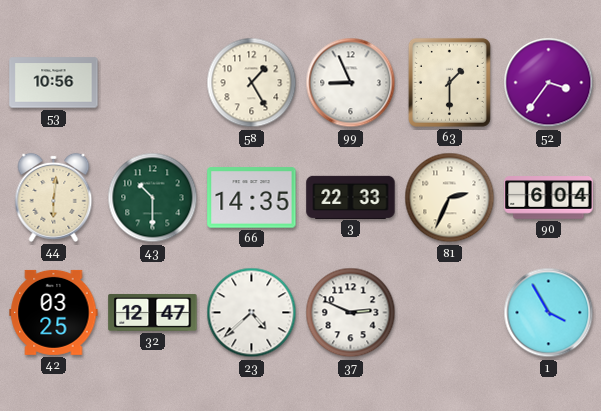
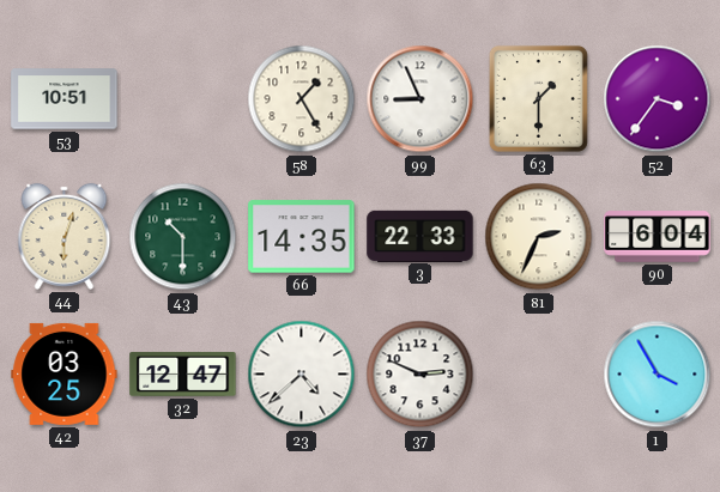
53: 10:56 -> 10:51
44: 6:01 -> 6:03
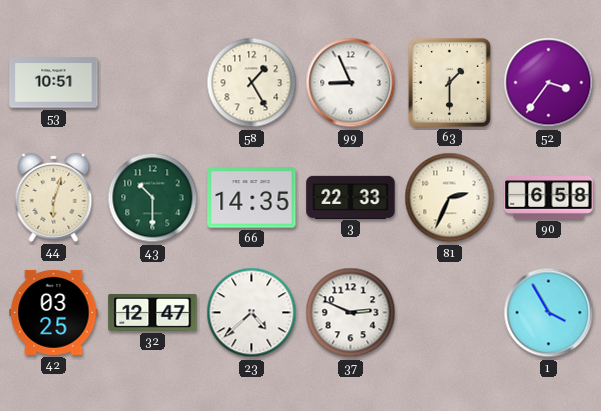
90: 6:04 -> 6:58
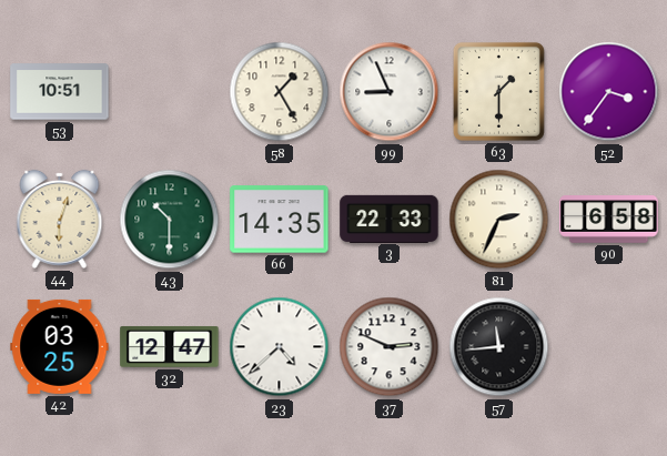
57: none -> 11:44
1: 3:55 -> none
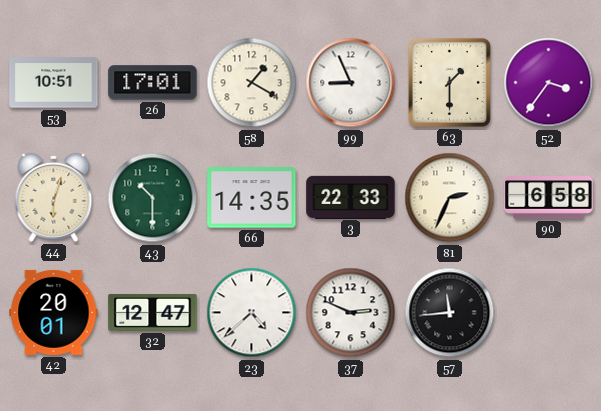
26: none -> 17:01
58: 1:25 -> 1:20
42: 03:25 -> 20:01
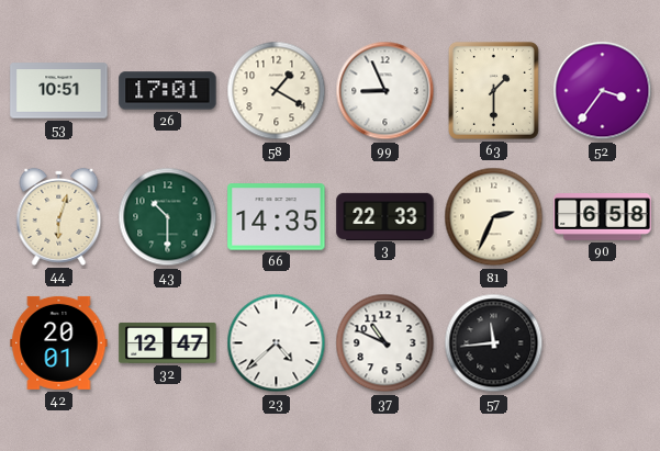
37: 2:49 -> 10:49
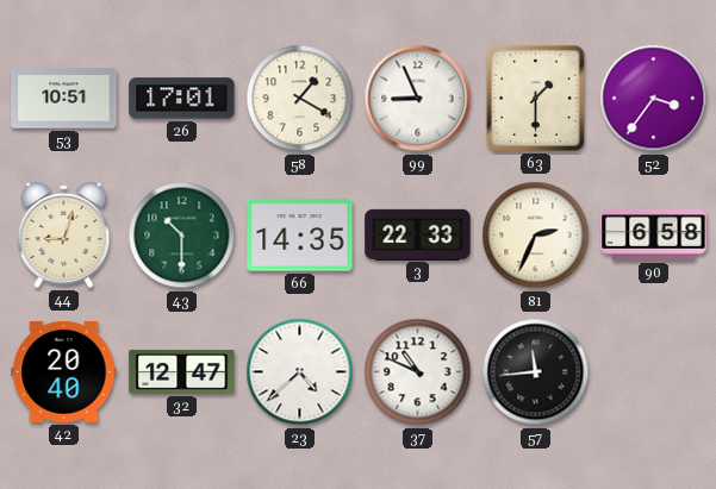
44: 6:03 -> 9:03
42: 20:01 -> 20:40
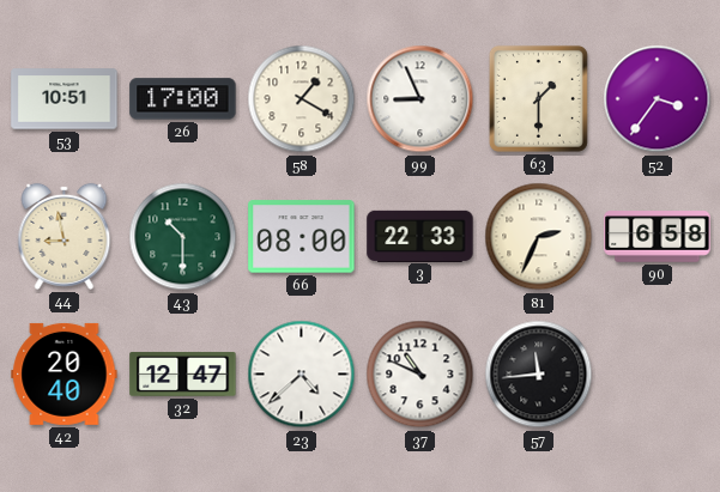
26: 17:01 -> 17:00
44: 9:03 -> 8:58
66: 14:35 -> 08:00
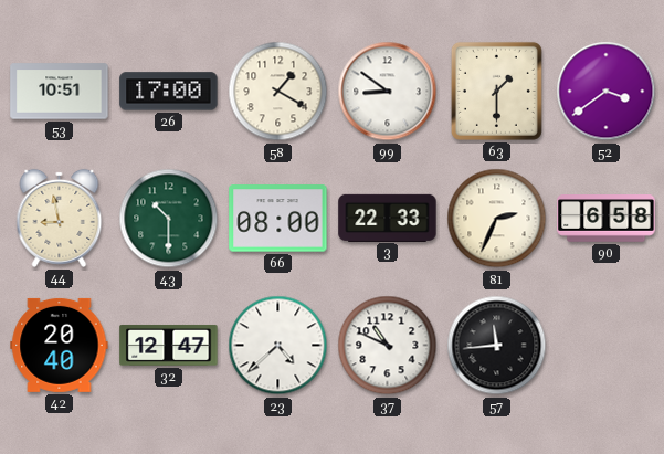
99: 8:56 -> 8:51
52: 3:36 -> 3:39
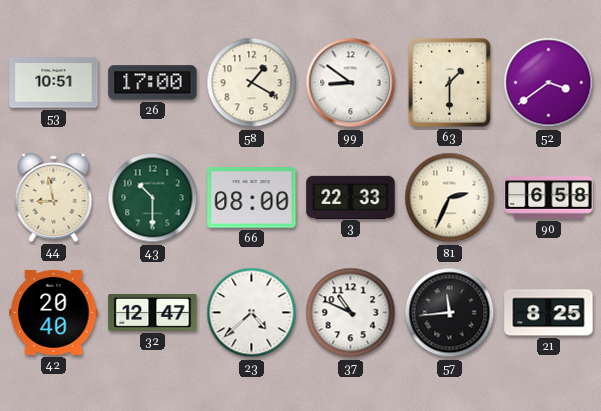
21: none -> 8:25
